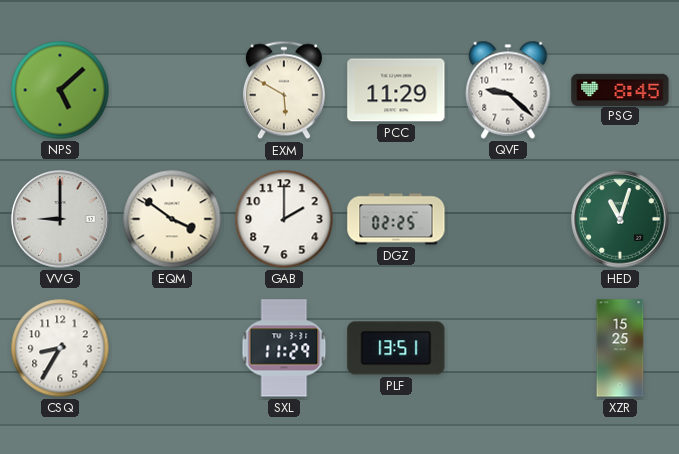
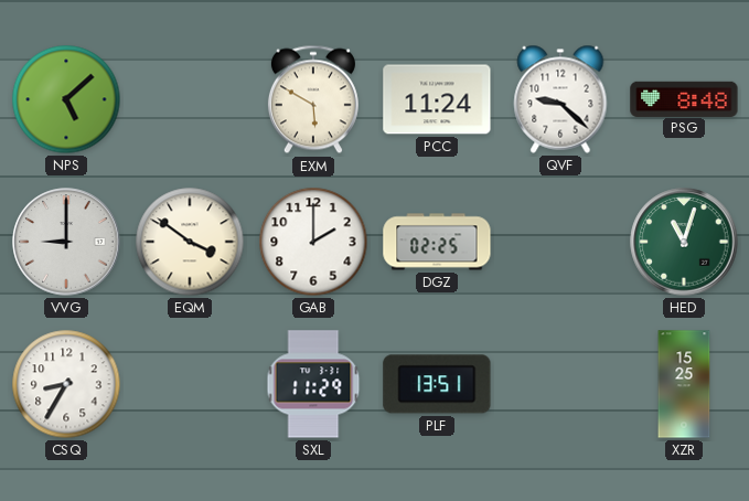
PCC: 11:29 -> 11:24
PSG: 8:45 -> 8:48
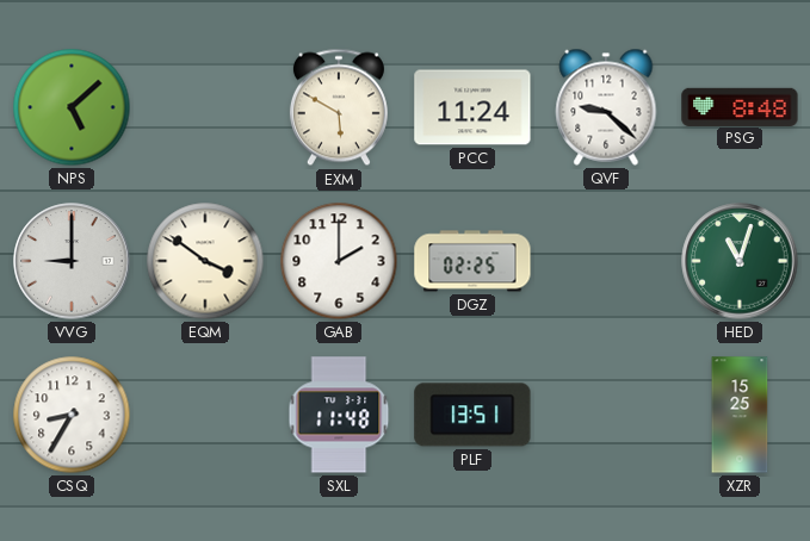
SXL: 11:29 -> 11:48
